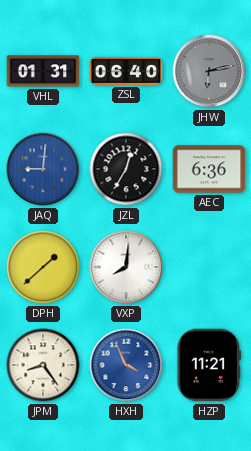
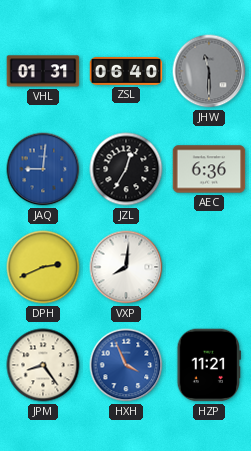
JHW: 6:13 -> 11:30
DPH: 1:38 -> 2:41
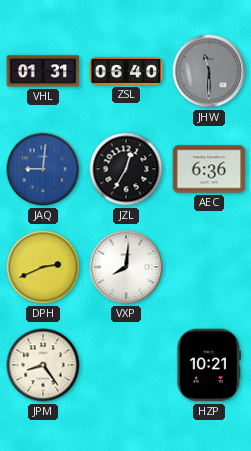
HXH: 3:56 -> none
HZP: 11:21 -> 10:21
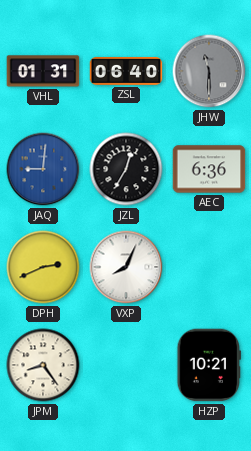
VXP: 8:01 -> 8:04
